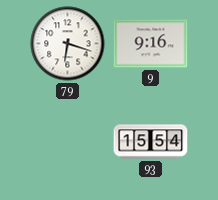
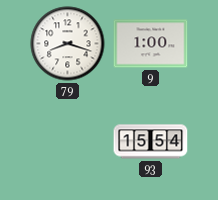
79: 6:18 -> 8:18
9: 9:16 -> 1:00
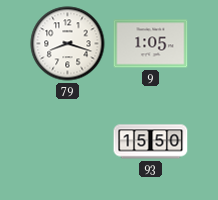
9: 1:00 -> 1:05
93: 15:54 -> 15:50
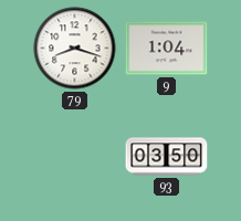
9: 1:05 -> 1:04
93: 15:50 -> 03:50
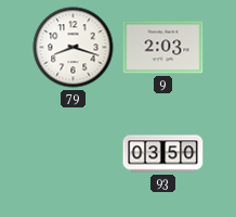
9: 1:04 -> 2:03
